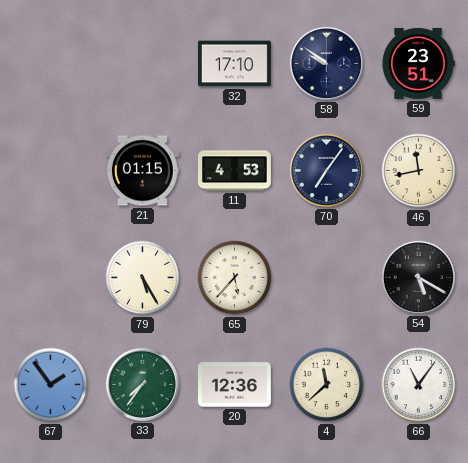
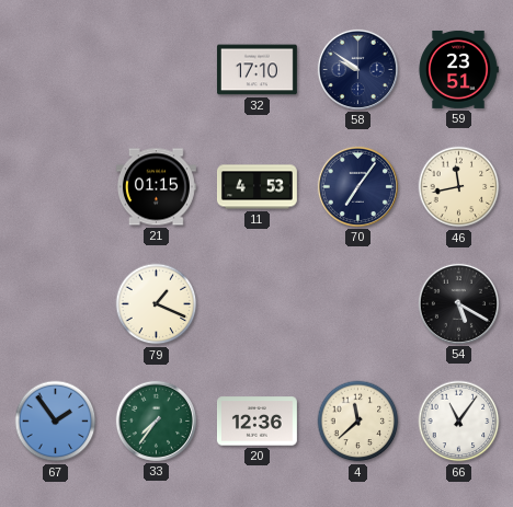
79: 5:25 -> 1:19
65: 5:37 -> none
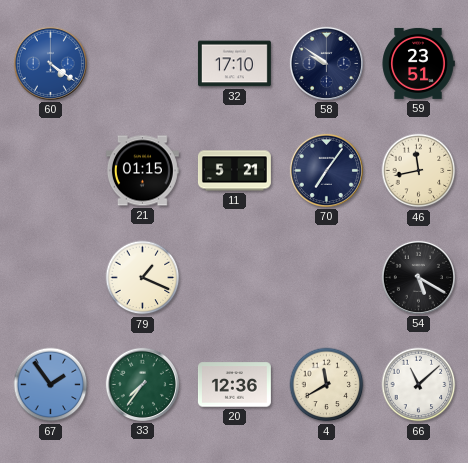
60: none -> 4:21
11: 4:53 -> 5:21
4: 11:38 -> 11:40
66: 11:06 -> 11:08
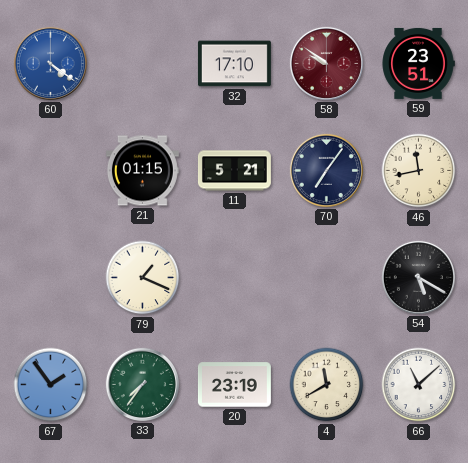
58 dial: navy -> burgundy
20: 12:36 -> 23:19
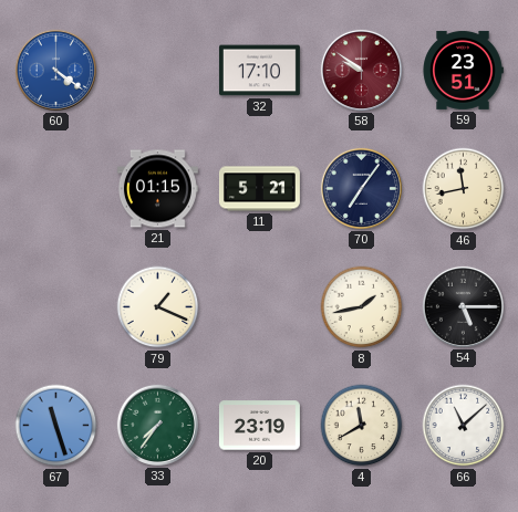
8: none -> 1:43
54: 5:20 -> 5:15
67: 1:54 -> 11:27
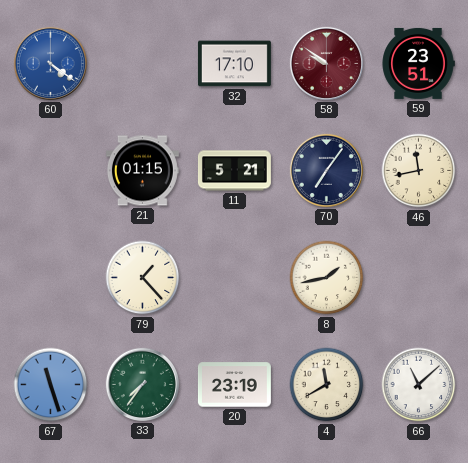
79: 1:19 -> 1:23
54: 5:15 -> none
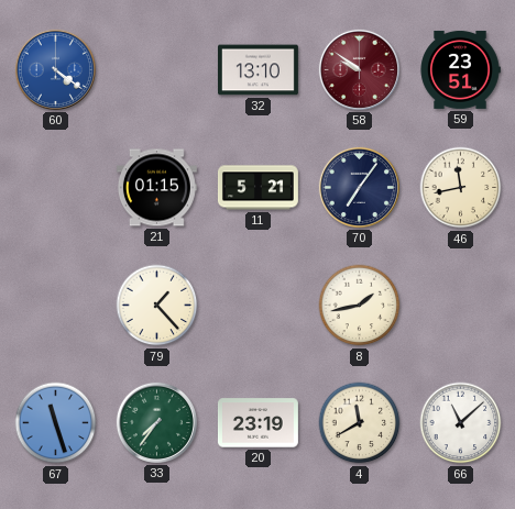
32: 17:10 -> 13:10
